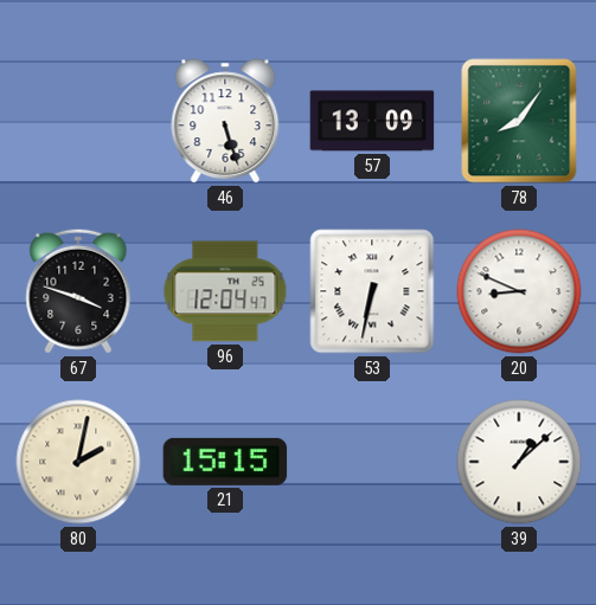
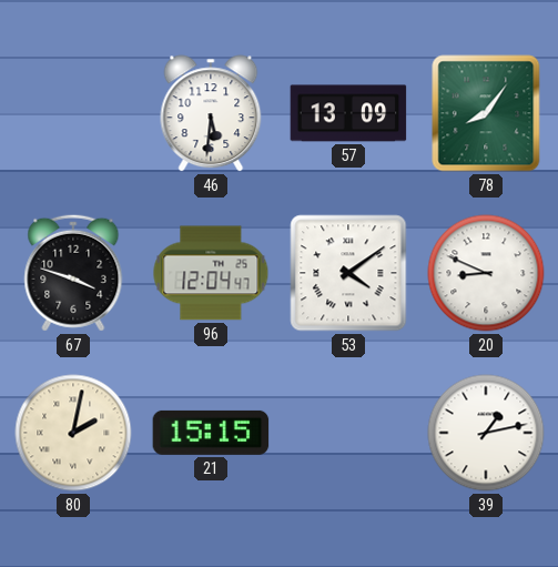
46: 5:27 -> 5:31
53: 6:32 -> 4:09
39: 1:08 -> 1:13
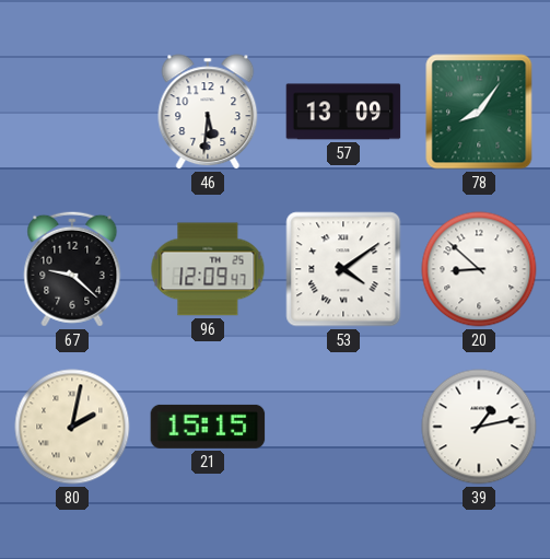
67: 3:48 -> 9:22
96: 12:04 -> 12:09
20: 8:49 -> 8:52
